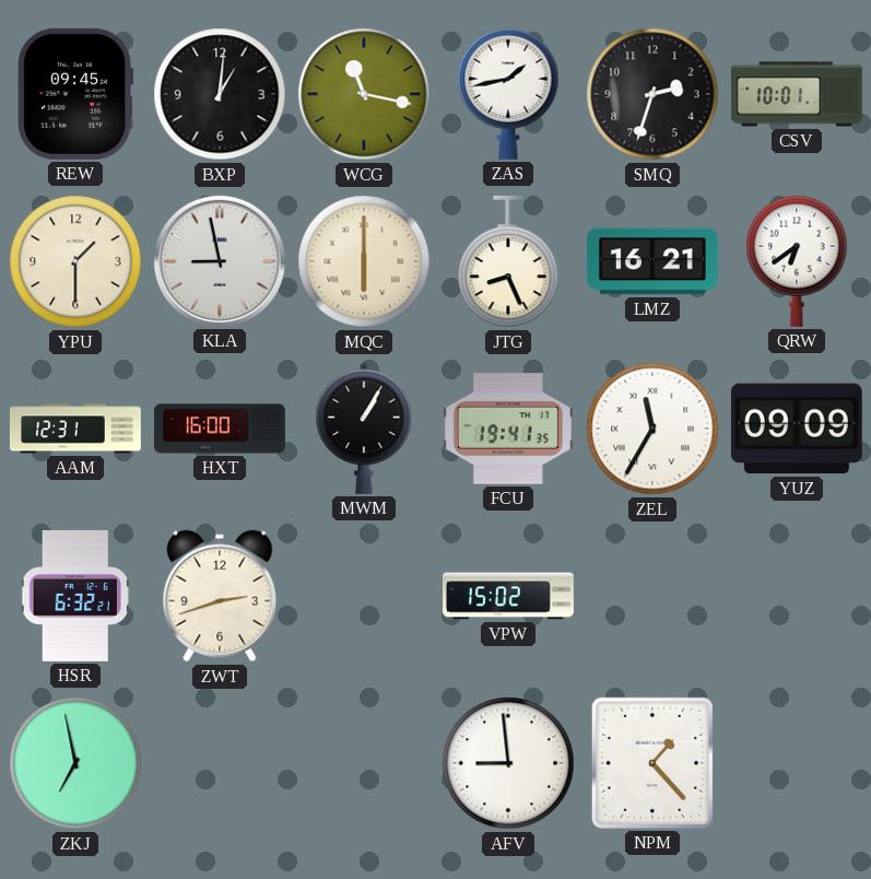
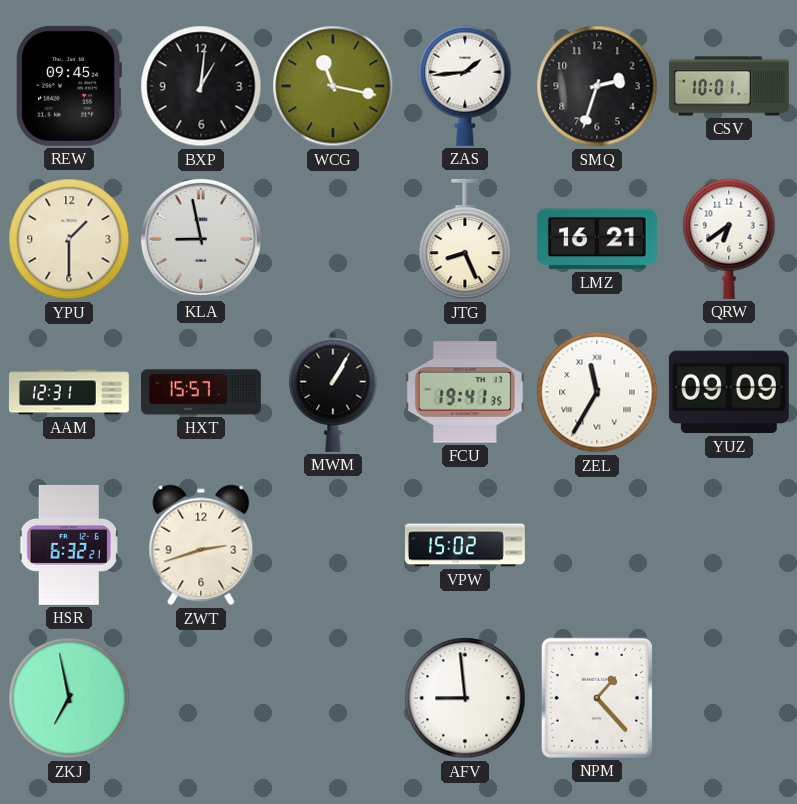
ZAS: 1:43 -> 1:44
MQC: 6:00 -> none
HXT: 16:00 -> 15:57
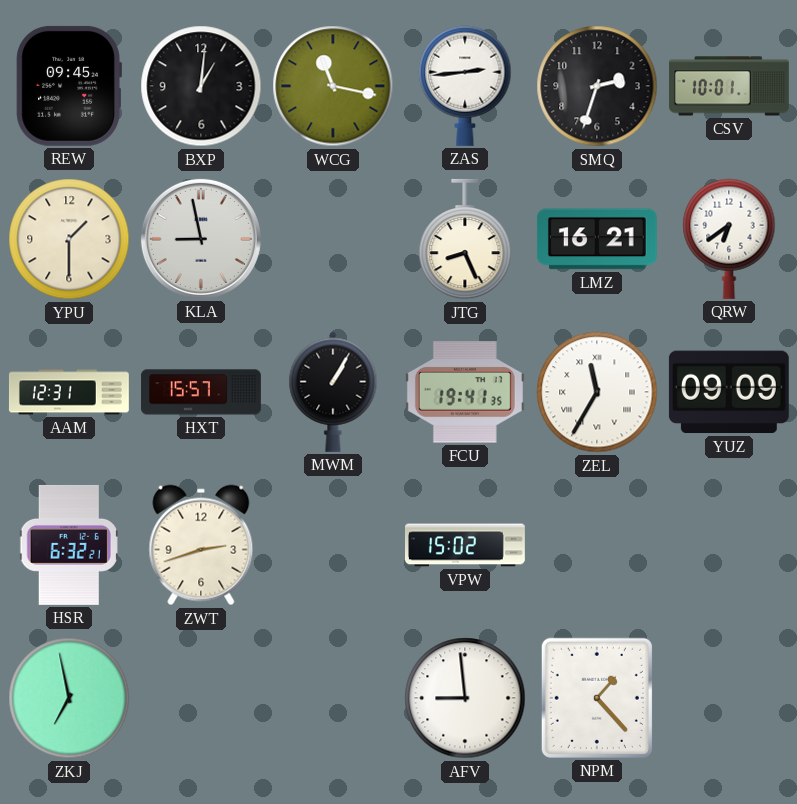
ZAS: 1:44 -> 2:44
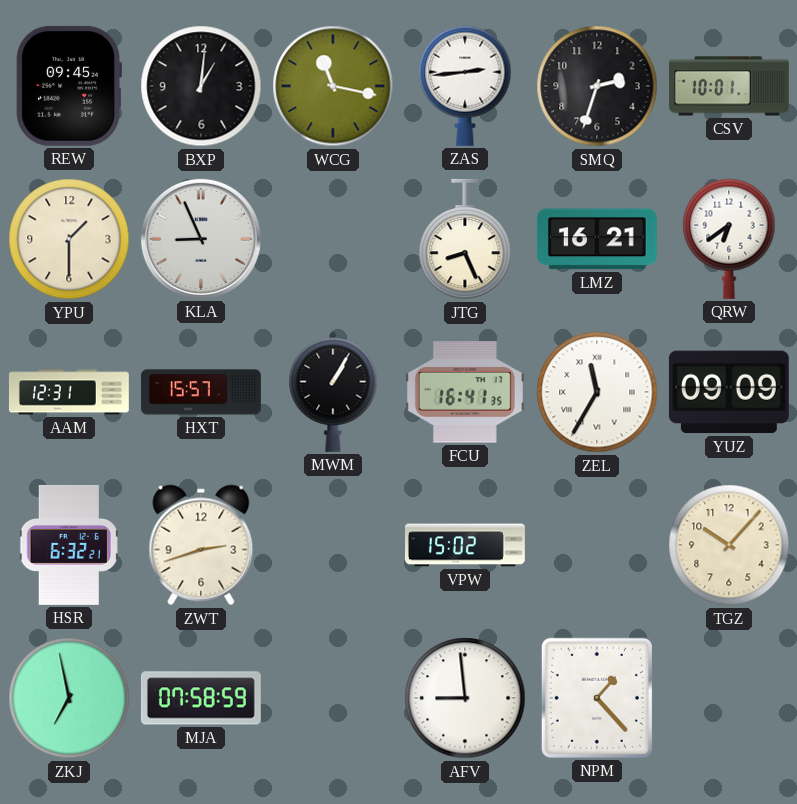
KLA: 8:58 -> 8:56
FCU: 19:41 -> 16:41
TGZ: none -> 10:07
MJA: none -> 07:58
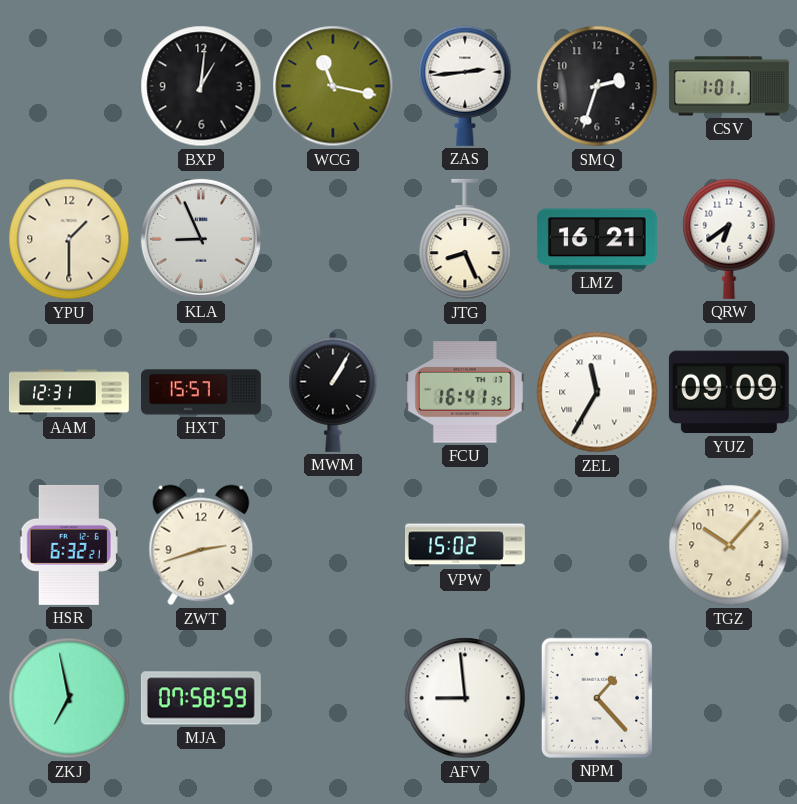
REW: 09:45 -> none
CSV: 10:01 -> 1:01
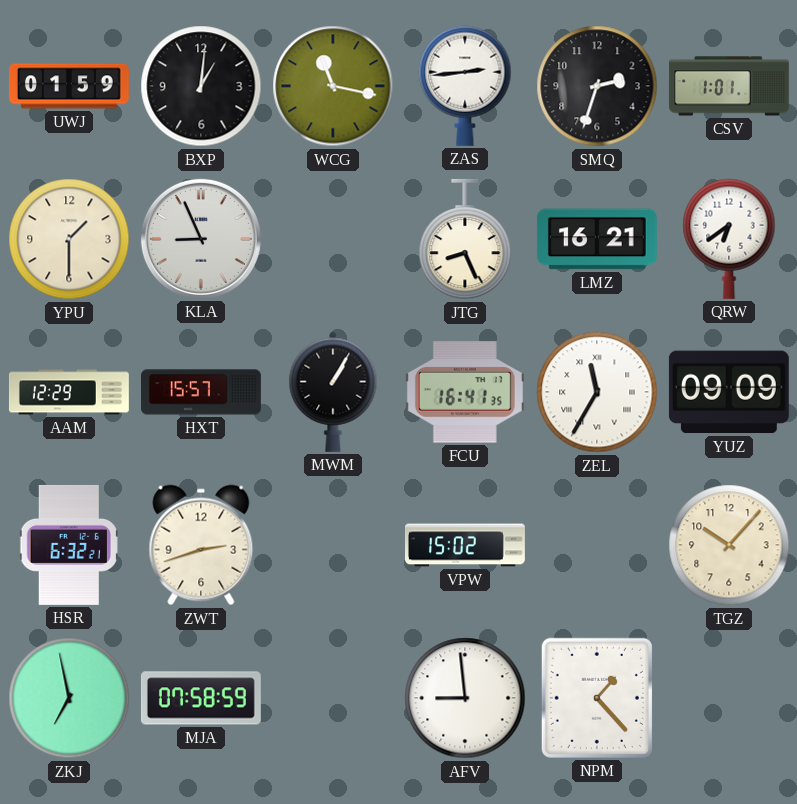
UWJ: none -> 01:59
AAM: 12:31 -> 12:29
